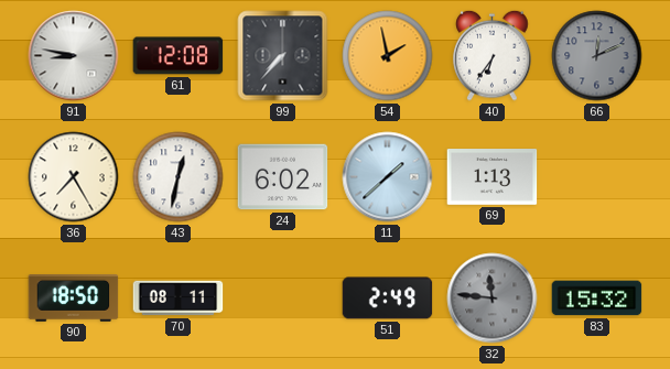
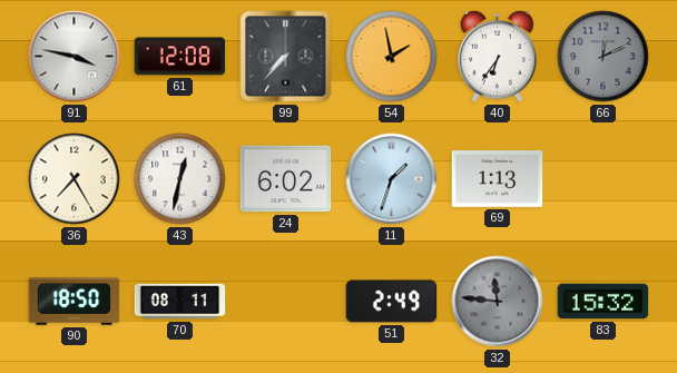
91: 8:47 -> 3:47
11: 1:38 -> 1:33
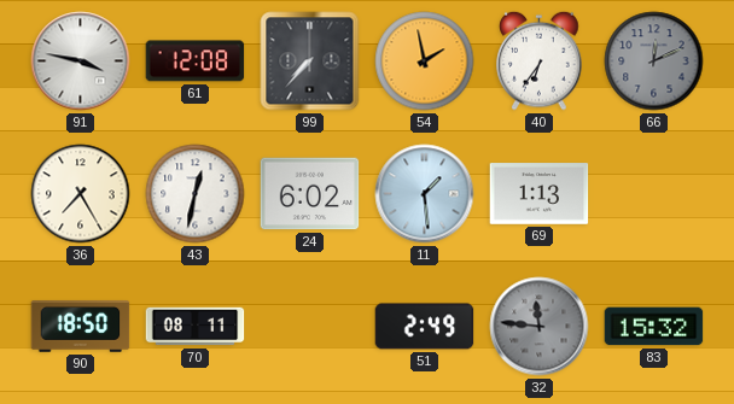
11: 1:33 -> 1:29
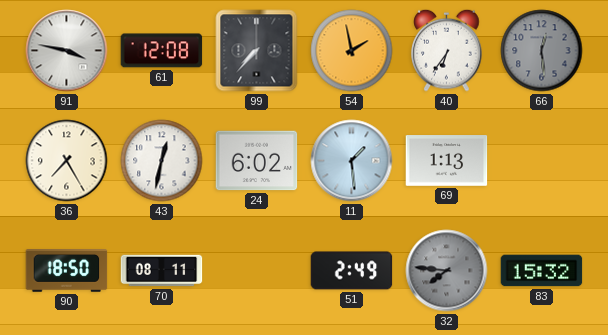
66: 12:11 -> 12:29
32: 11:46 -> 7:46
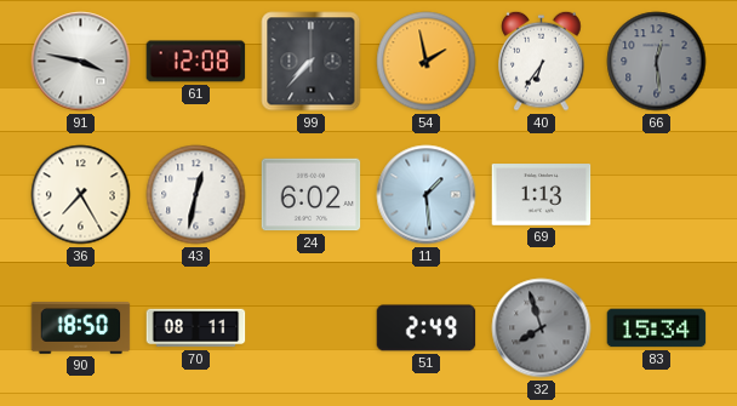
32: 7:46 -> 7:57
83: 15:32 -> 15:34
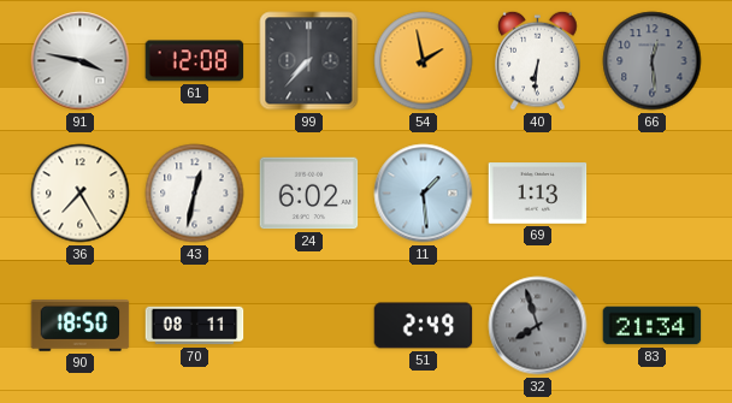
40: 6:36 -> 6:31
83: 15:34 -> 21:34
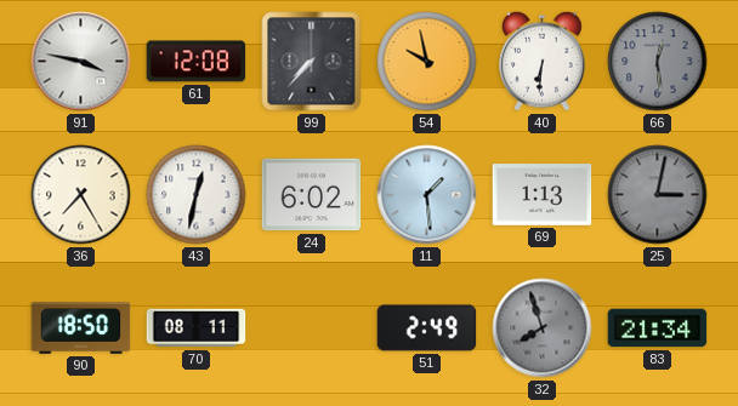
54: 1:58 -> 9:58
25: none -> 3:02
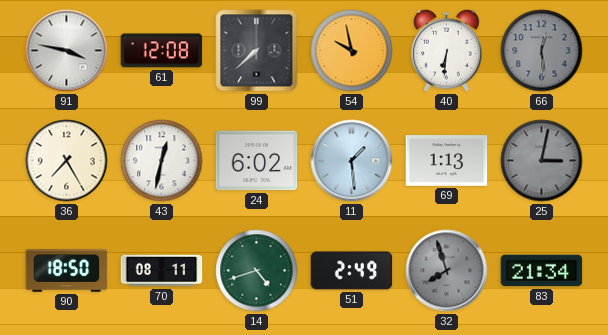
99: 7:37 -> 7:38
14: none -> 4:42
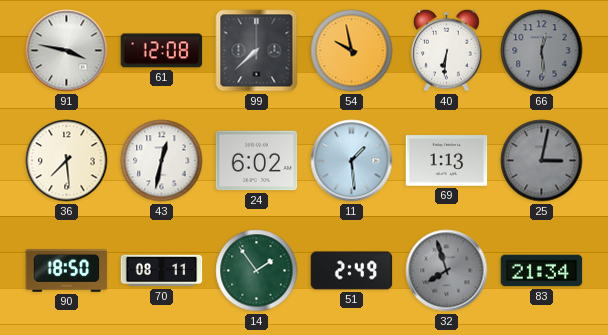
36: 7:25 -> 7:29
14: 4:42 -> 1:54
